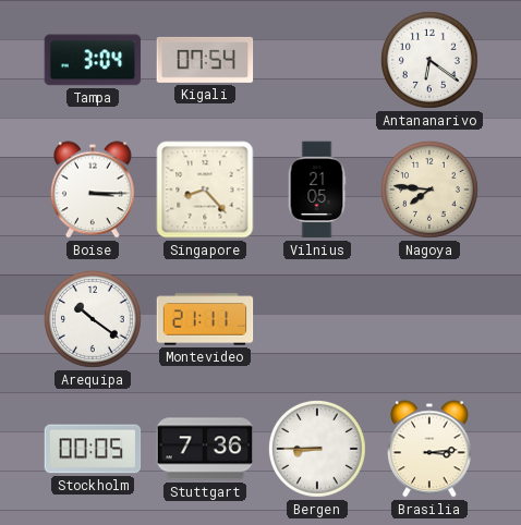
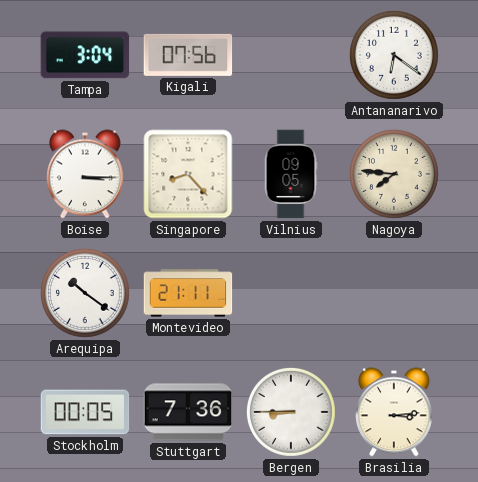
Kigali: 07:54 -> 07:56
Vilnius: 21:05 -> 09:05
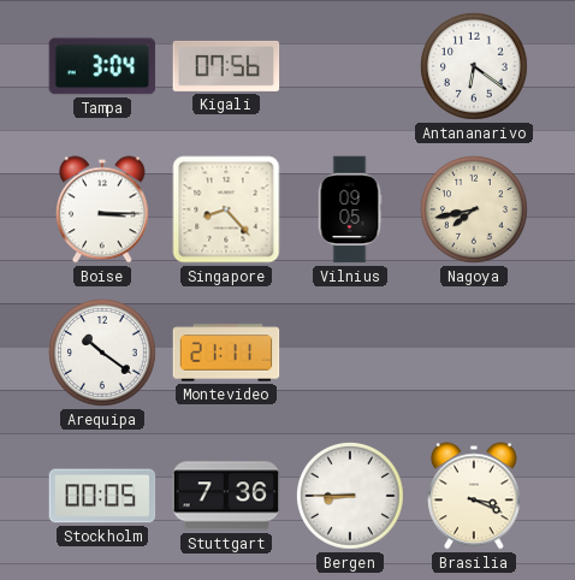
Nagoya: 7:46 -> 7:43
Brasilia: 3:14 -> 3:19
